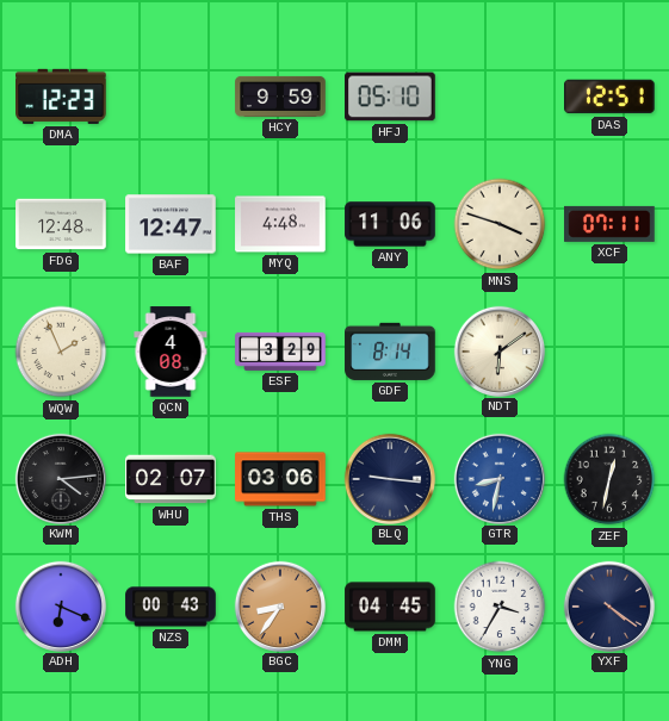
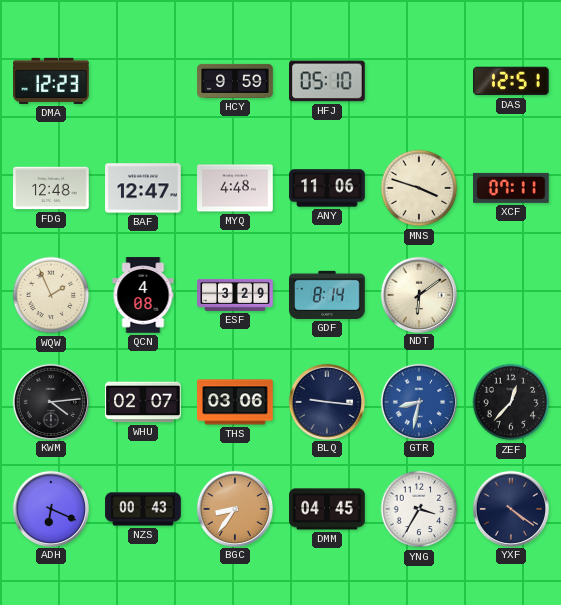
ZEF: 12:32 -> 12:37
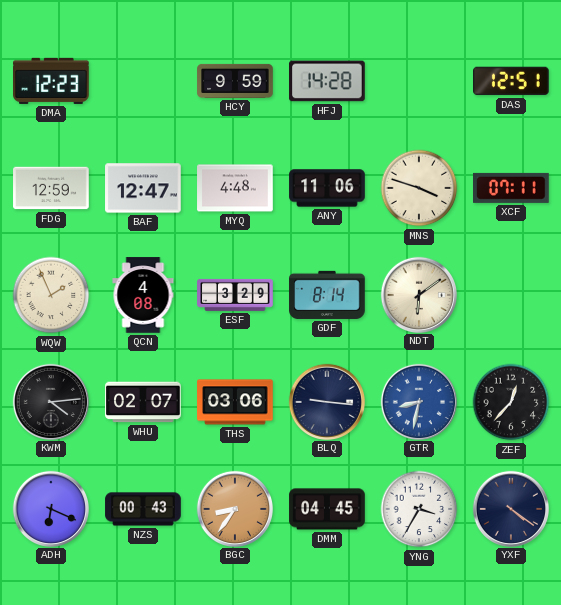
HFJ: 05:10 -> 14:28
FDG: 12:48 -> 12:59
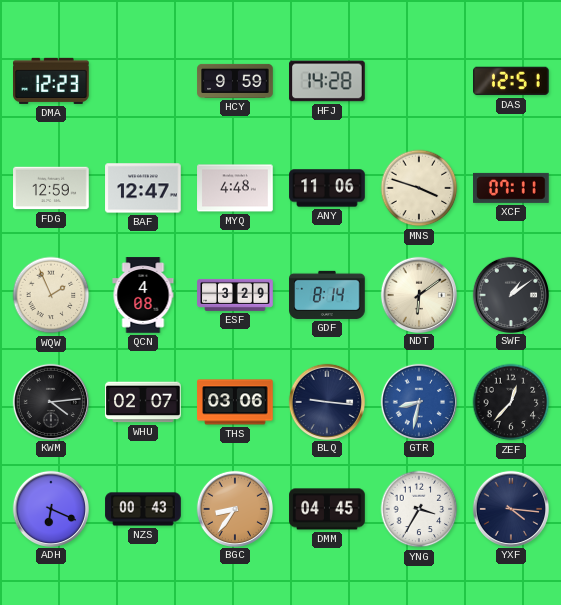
SWF: none -> 1:09
YXF: 4:21 -> 4:16
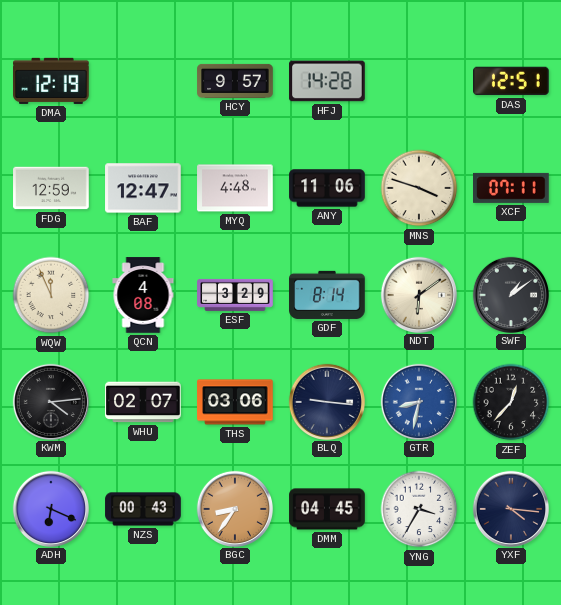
DMA: 12:23 -> 12:19
HCY: 9:59 -> 9:57
WQW: 1:56 -> 11:56
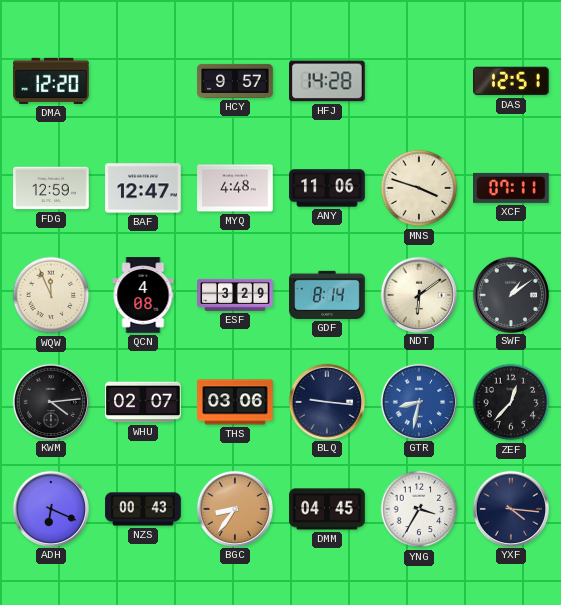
DMA: 12:19 -> 12:20
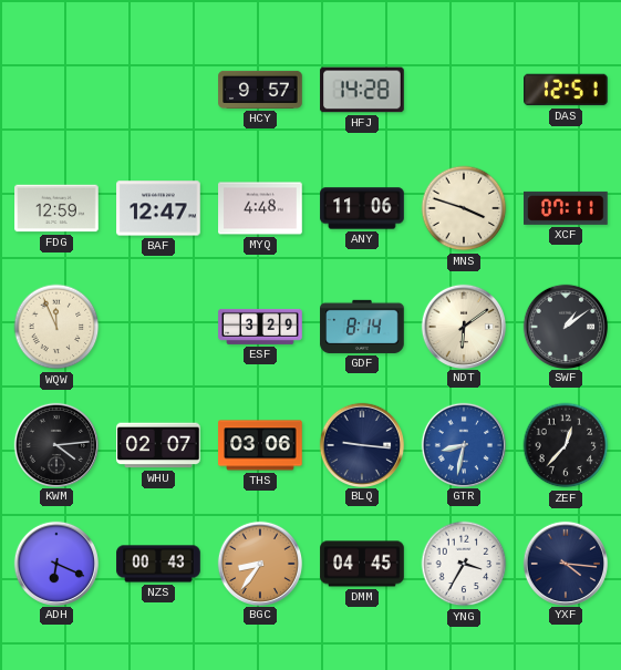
DMA: 12:20 -> none
QCN: 4:08 -> none
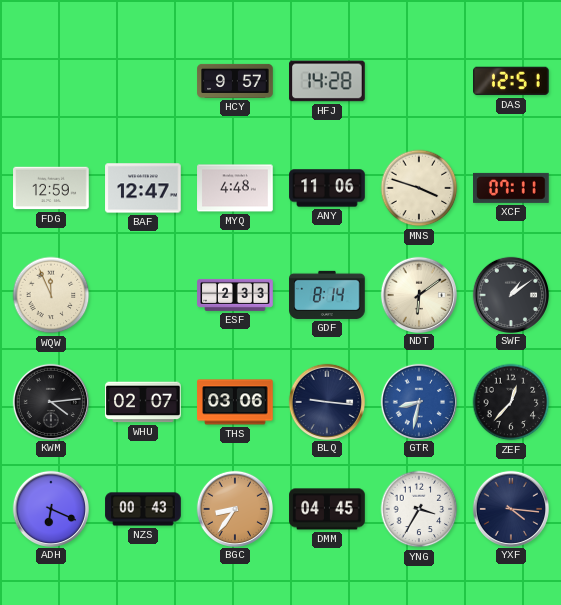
ESF: 3:29 -> 2:33
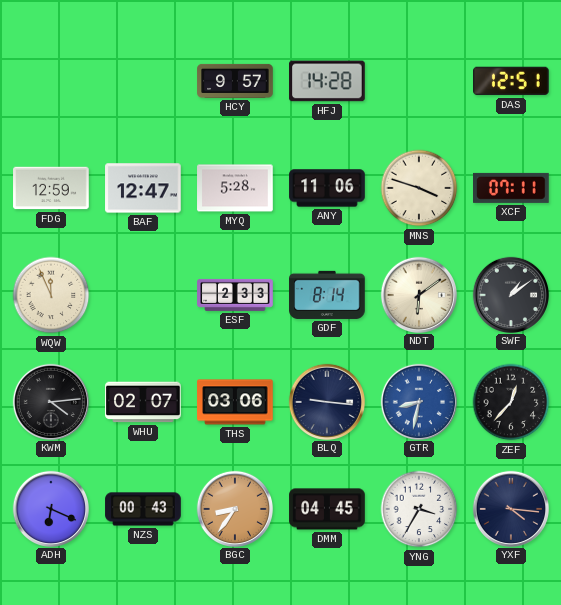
MYQ: 4:48 -> 5:28
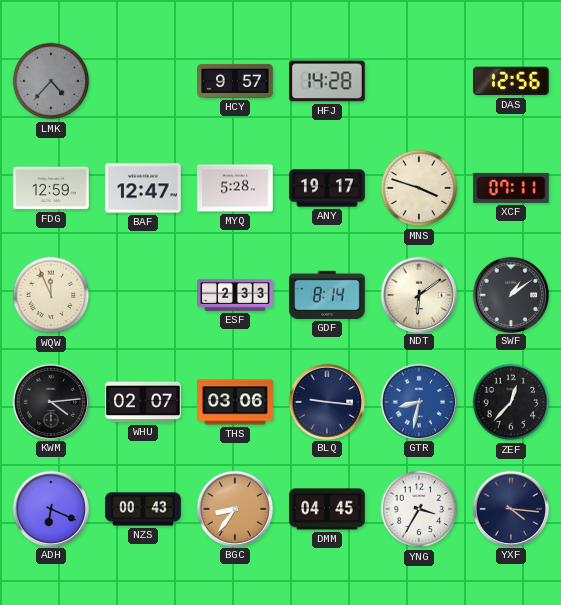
LMK: none -> 4:37
DAS: 12:51 -> 12:56
ANY: 11:06 -> 19:17
